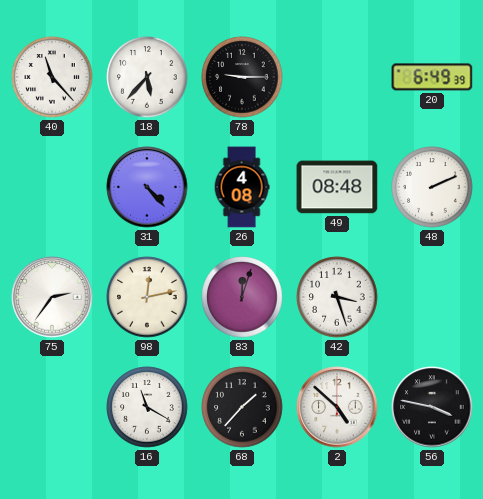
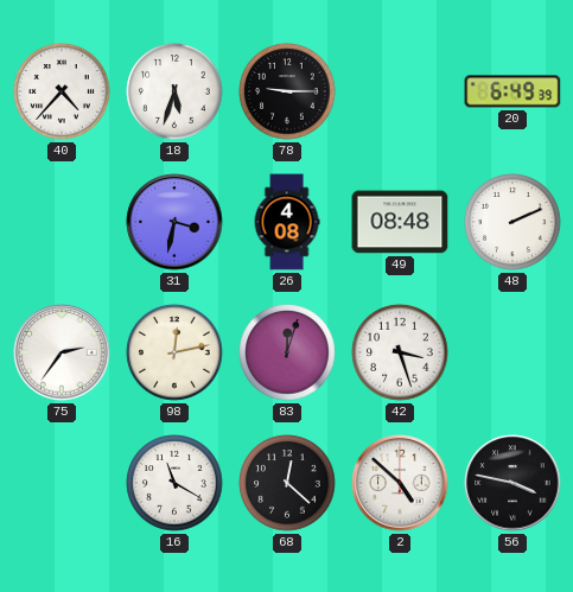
40: 11:23 -> 4:37
18: 5:37 -> 5:33
31: 4:23 -> 3:32
68: 1:37 -> 12:22
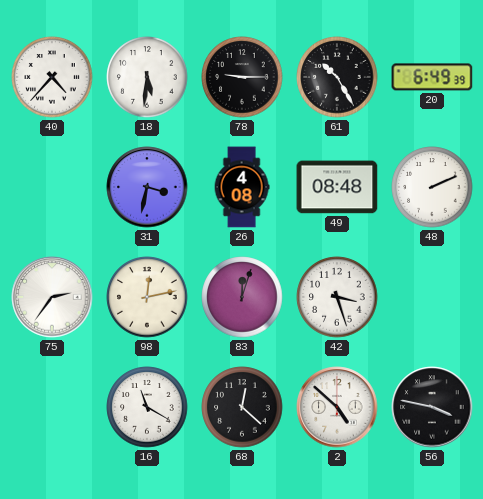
18: 5:33 -> 5:31
61: none -> 10:25
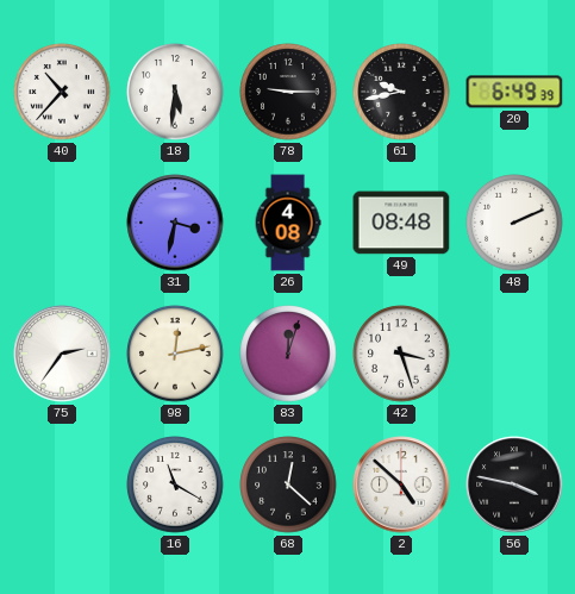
40: 4:37 -> 10:37
61: 10:25 -> 9:43
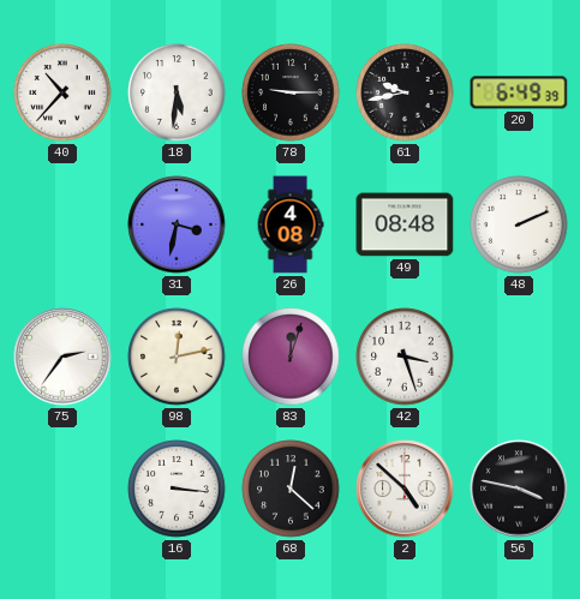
16: 11:20 -> 3:16
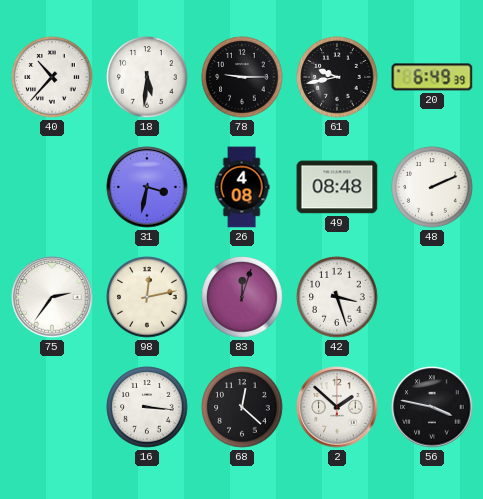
2: 4:52 -> 1:52
